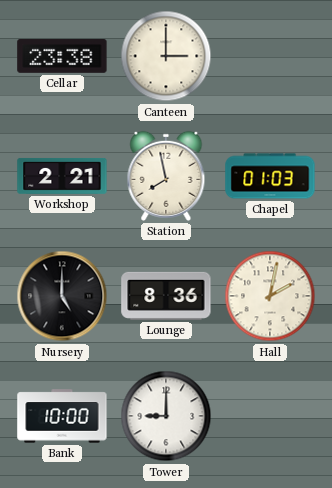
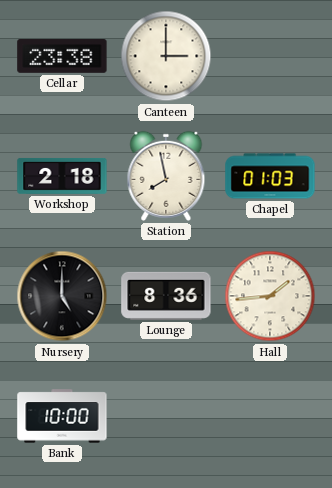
Workshop: 2:21 -> 2:18
Hall: 2:02 -> 1:44
Tower: 9:00 -> none
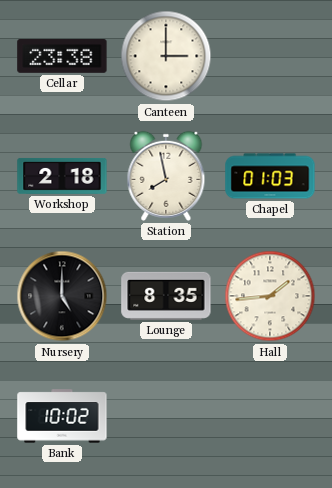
Lounge: 8:36 -> 8:35
Bank: 10:00 -> 10:02
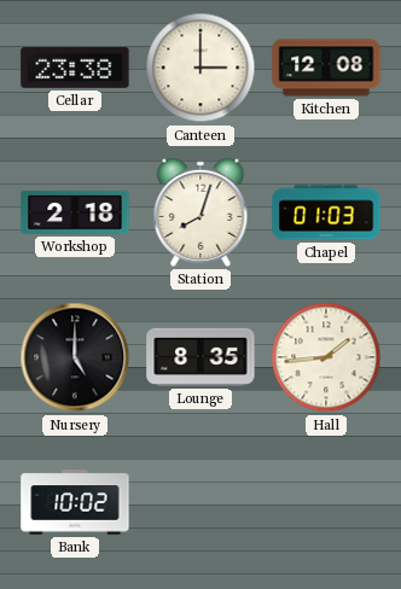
Kitchen: none -> 12:08
Station: 7:58 -> 8:03
